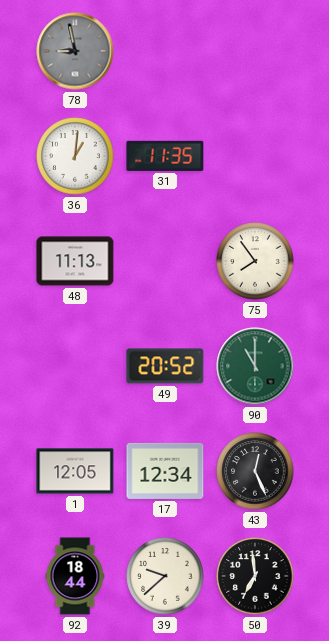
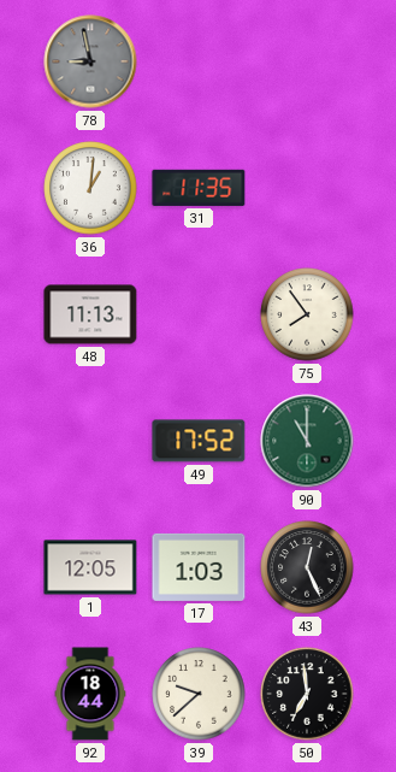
49: 20:52 -> 17:52
17: 12:34 -> 1:03
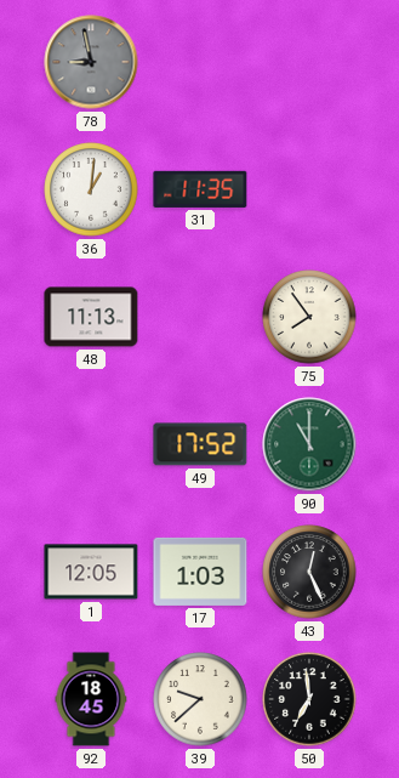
92: 18:44 -> 18:45
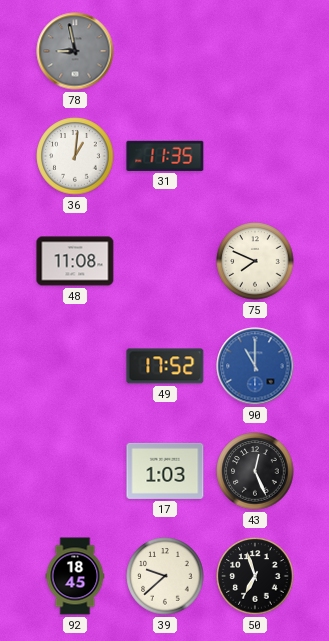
48: 11:13 -> 11:08
75: 7:54 -> 7:49
90 dial: green -> blue
1: 12:05 -> none
50: 6:59 -> 6:57
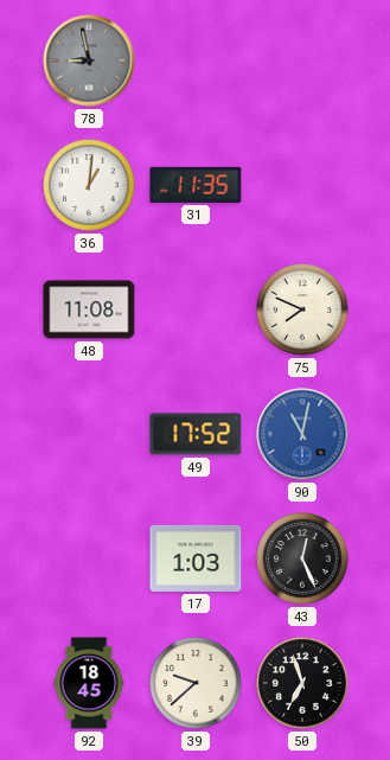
90: 11:00 -> 11:02
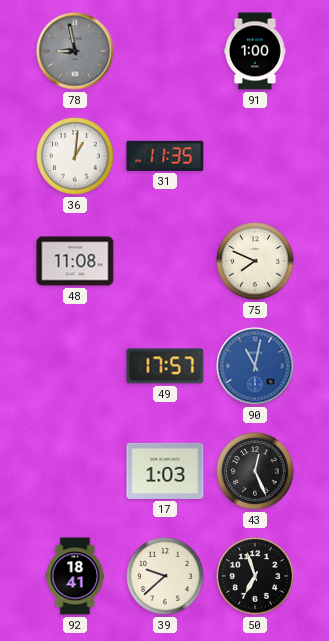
91: none -> 1:00
49: 17:52 -> 17:57
92: 18:45 -> 18:41
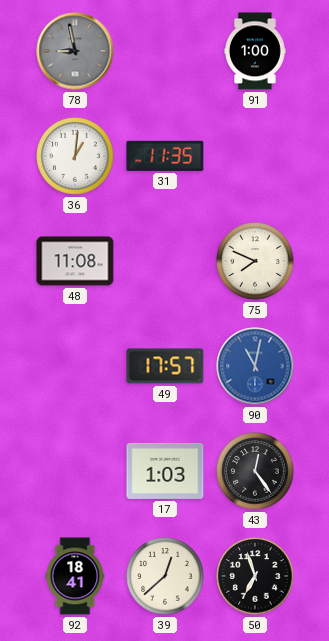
43: 12:26 -> 12:24
39: 9:38 -> 12:38
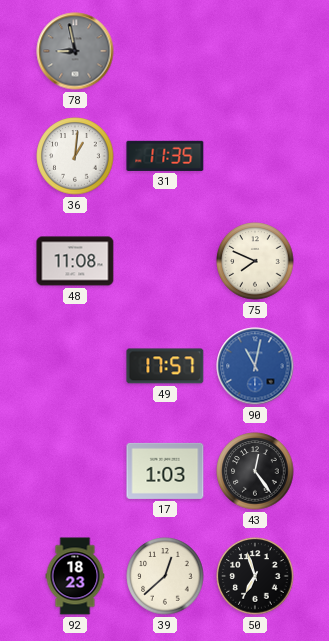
91: 1:00 -> none
92: 18:41 -> 18:23
